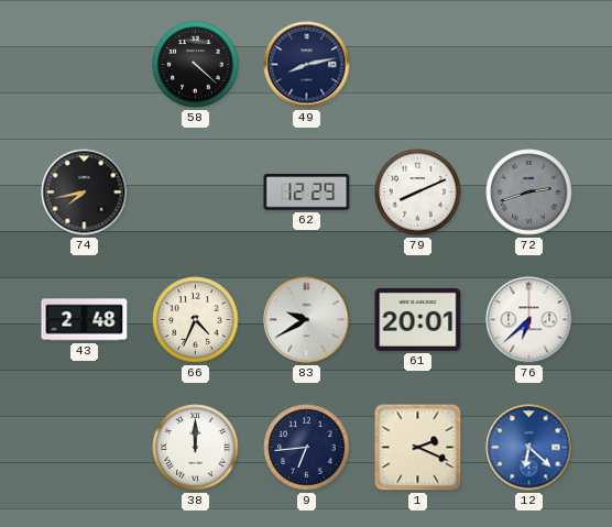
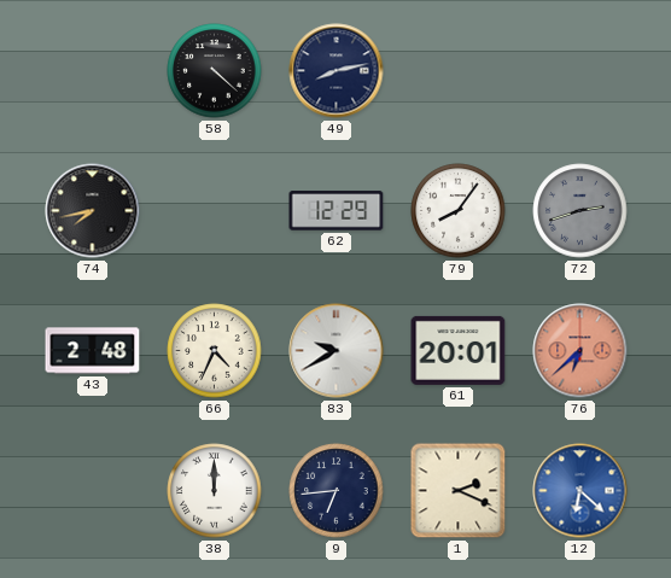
79: 8:11 -> 8:06
76 dial: white -> salmon
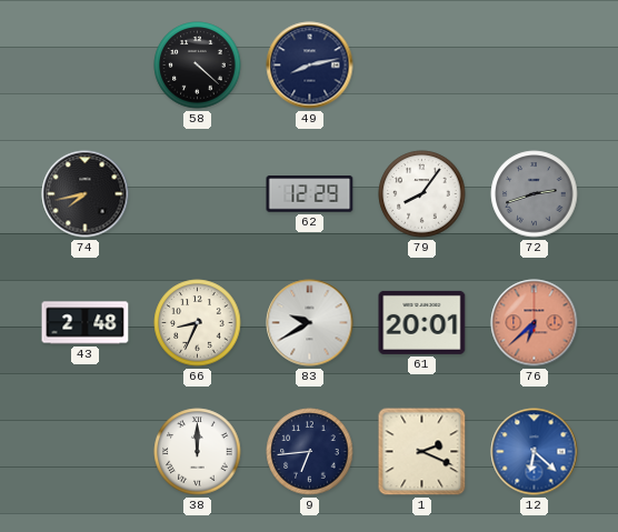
66: 4:34 -> 8:34
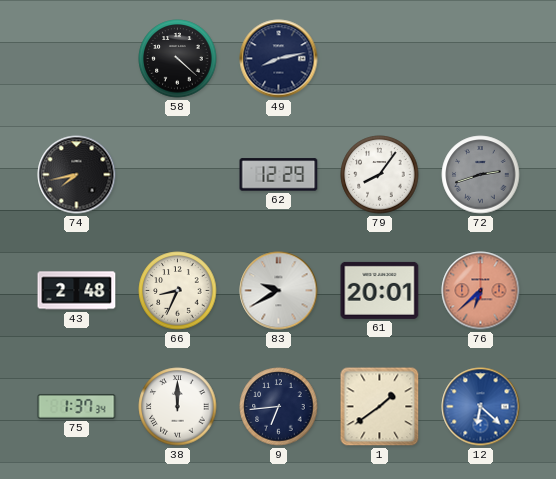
75: none -> 1:37
1: 2:19 -> 1:39
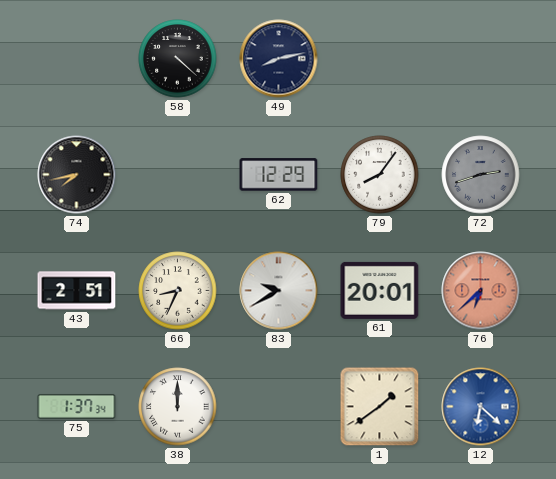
43: 2:48 -> 2:51
9: 6:44 -> none
